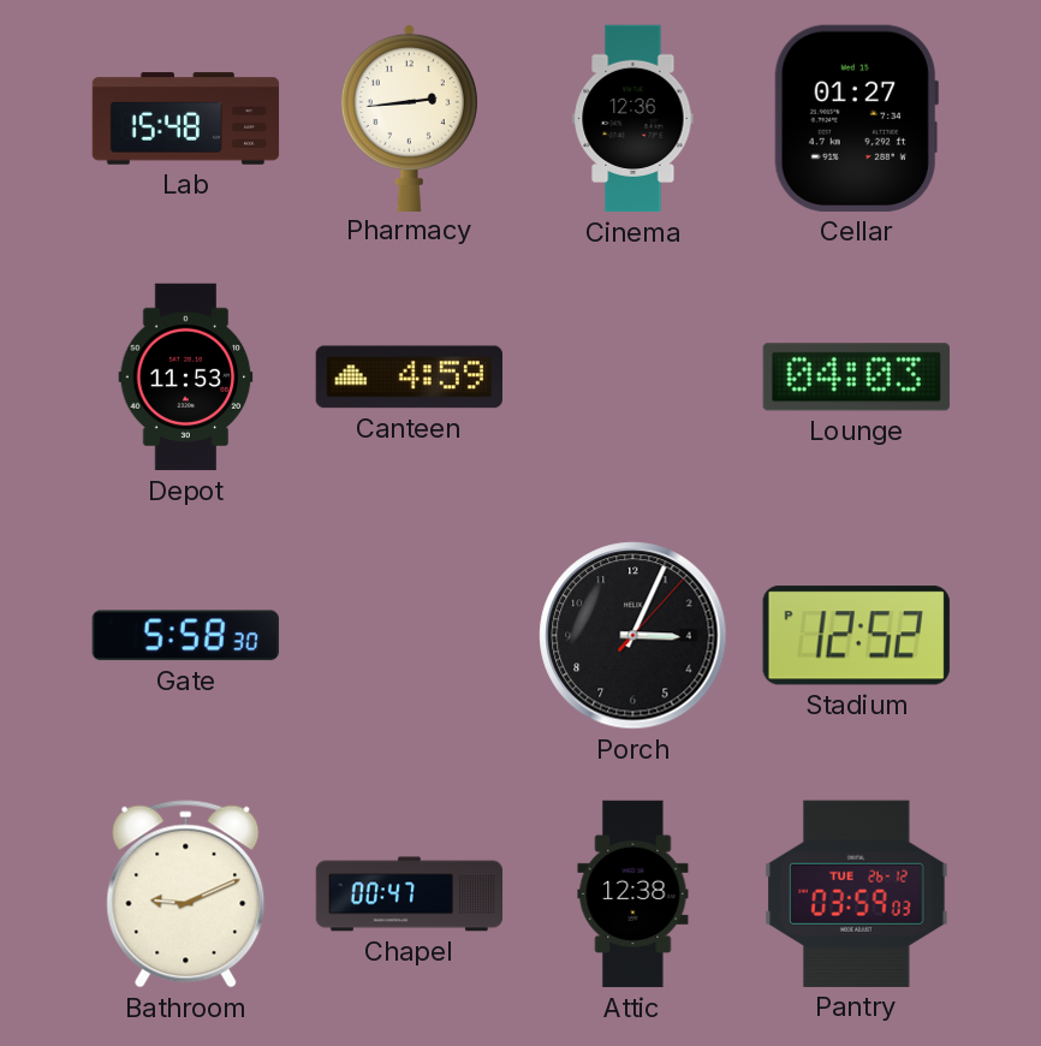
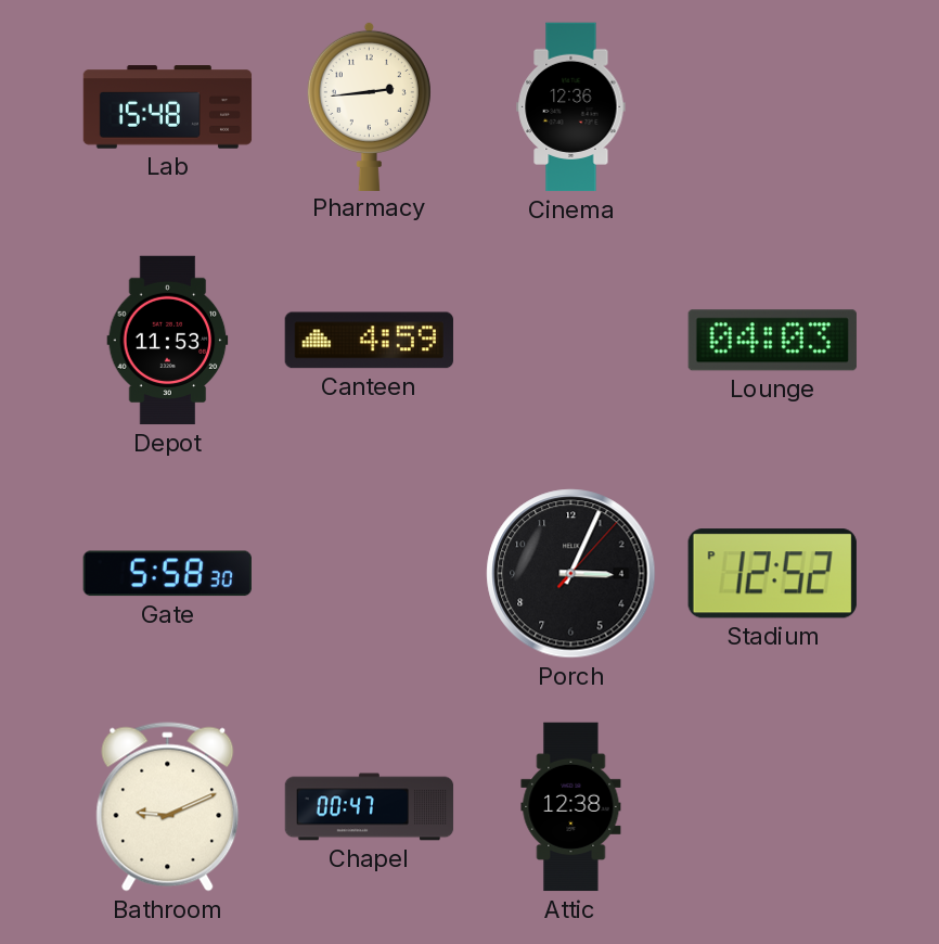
Cellar: 01:27 -> none
Pantry: 03:59 -> none
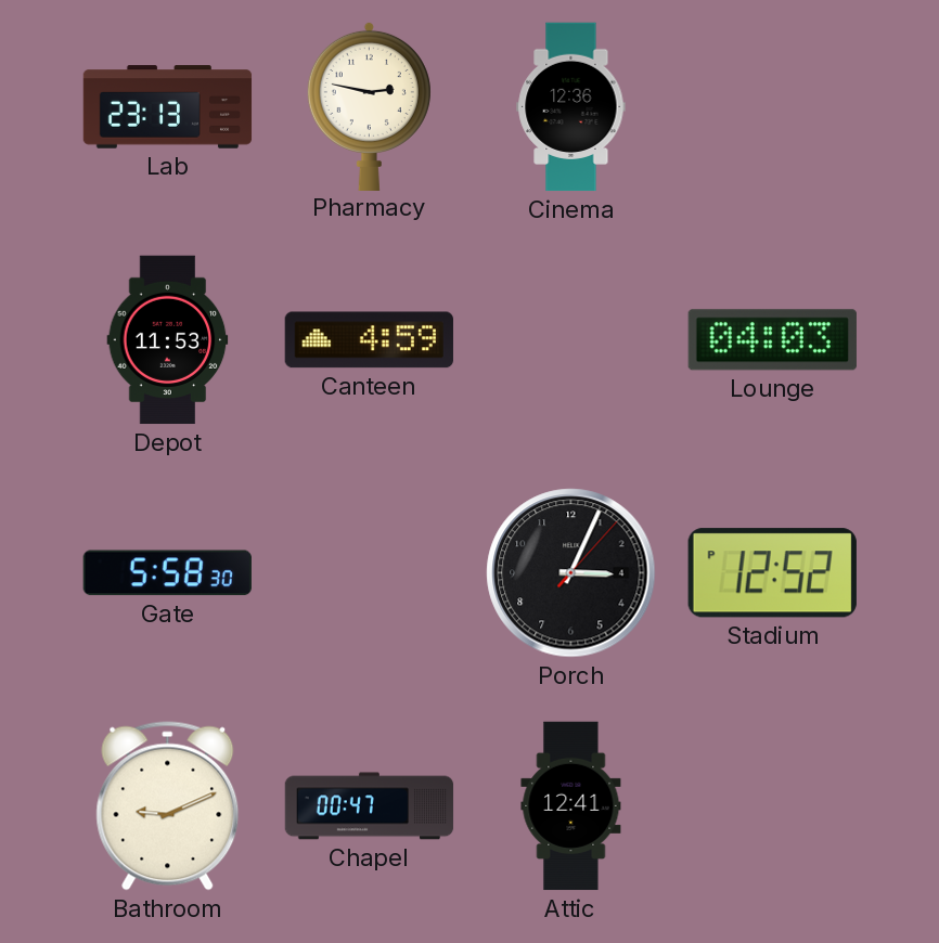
Lab: 15:48 -> 23:13
Pharmacy: 2:44 -> 2:47
Attic: 12:38 -> 12:41
